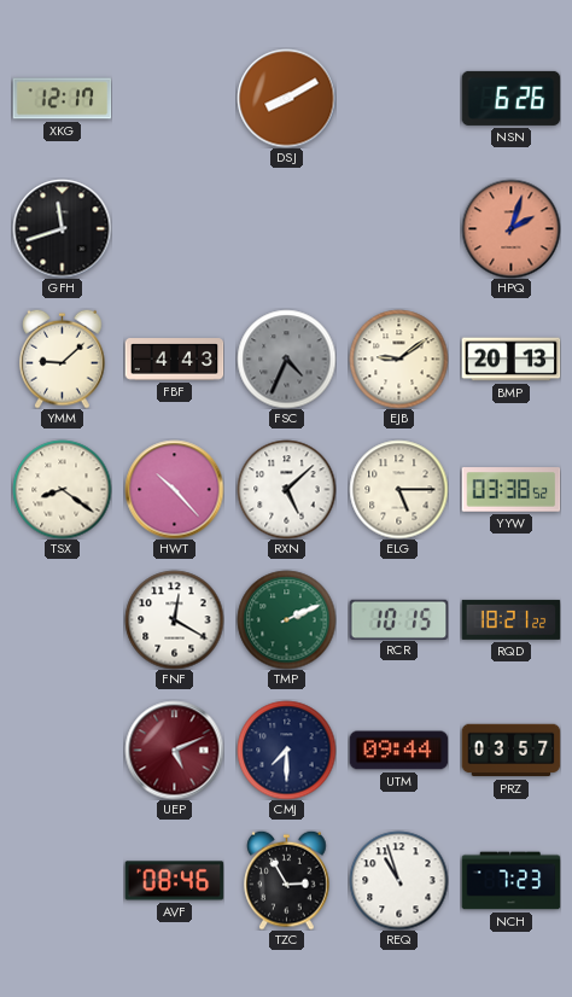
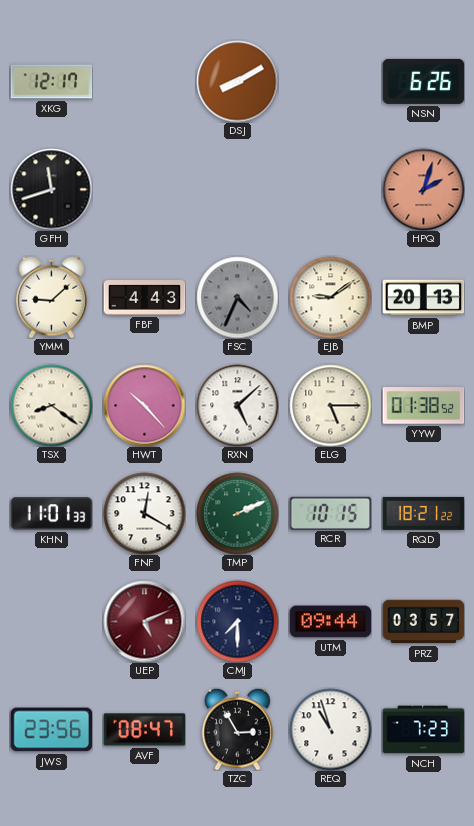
YYW: 03:38 -> 01:38
KHN: none -> 11:01
JWS: none -> 23:56
AVF: 08:46 -> 08:47
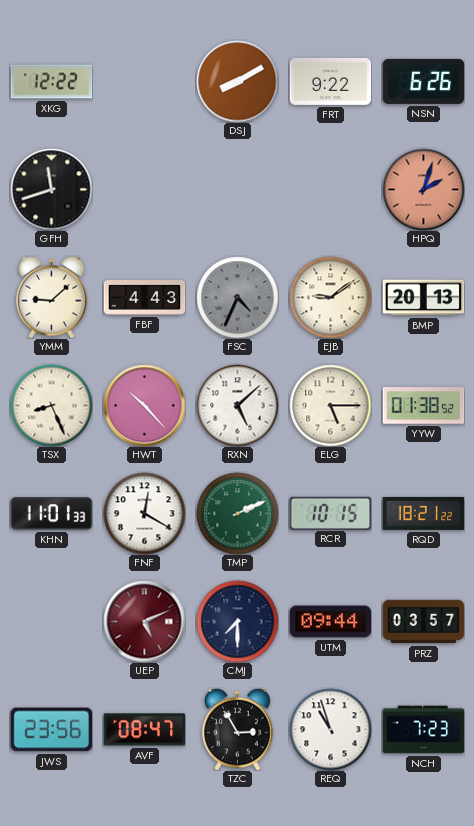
XKG: 12:17 -> 12:22
FRT: none -> 9:22
TSX: 8:21 -> 8:26
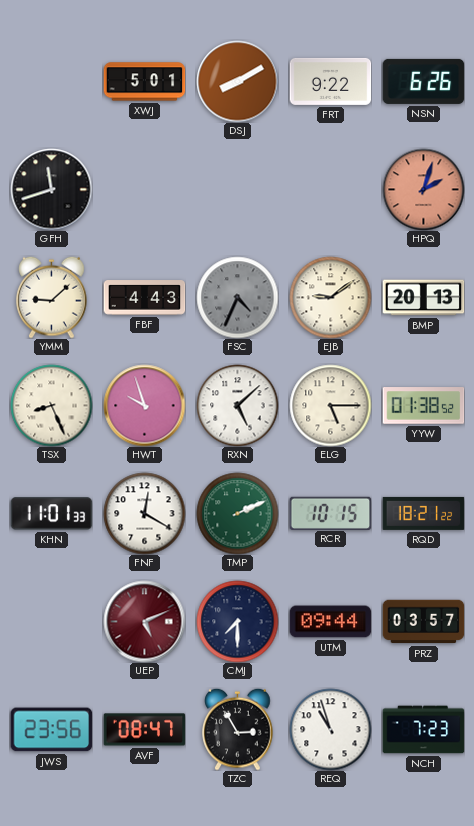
XKG: 12:22 -> none
XWJ: none -> 5:01
HWT: 10:23 -> 9:57
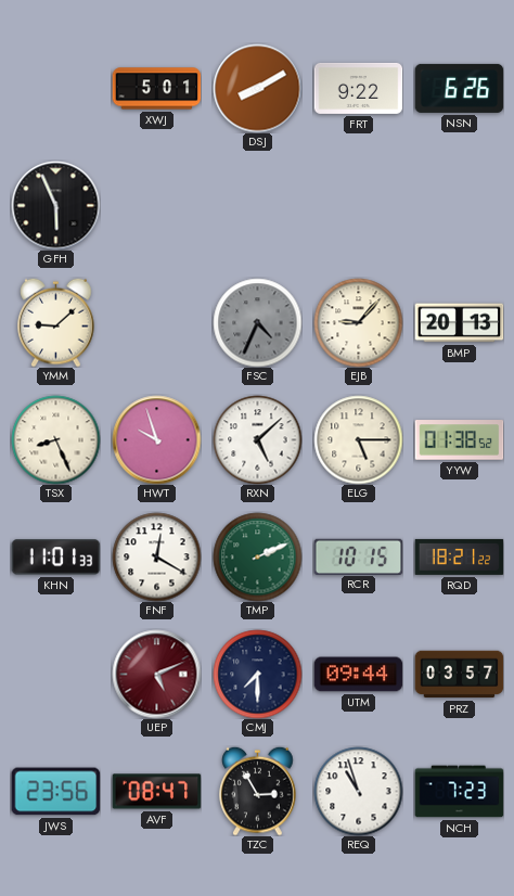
GFH: 11:42 -> 5:56
HPQ: 2:03 -> none
FBF: 4:43 -> none
EJB: 9:09 -> 9:07
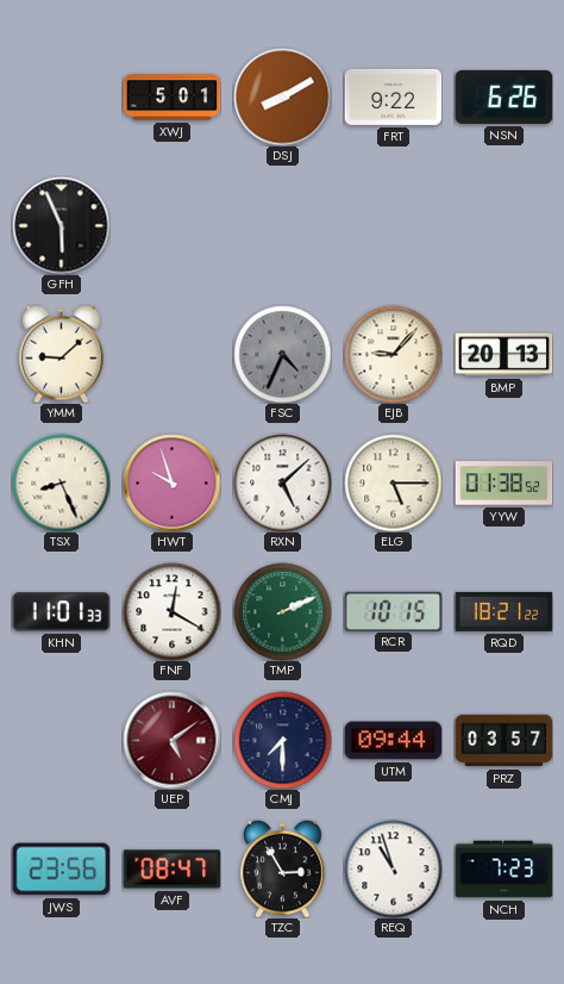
UEP: 5:11 -> 5:09
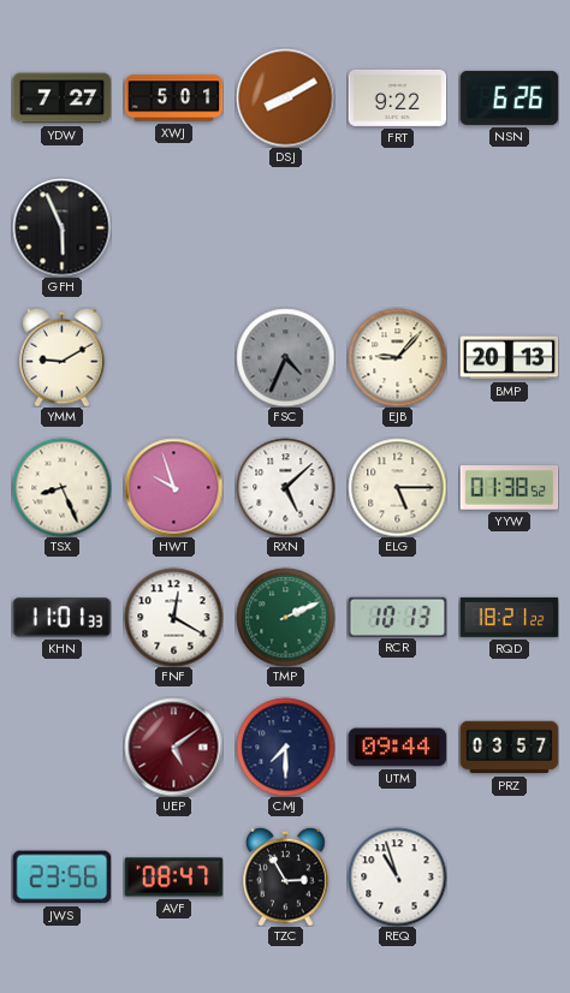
YDW: none -> 7:27
YMM: 9:08 -> 9:10
RCR: 10:15 -> 10:13
NCH: 7:23 -> none
